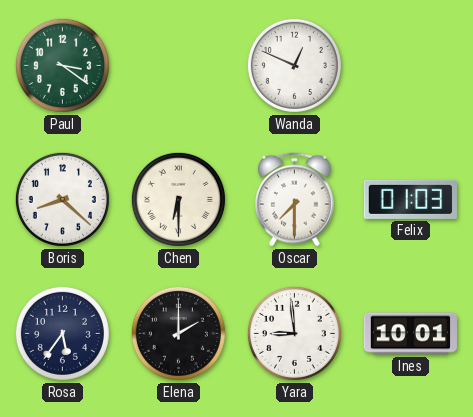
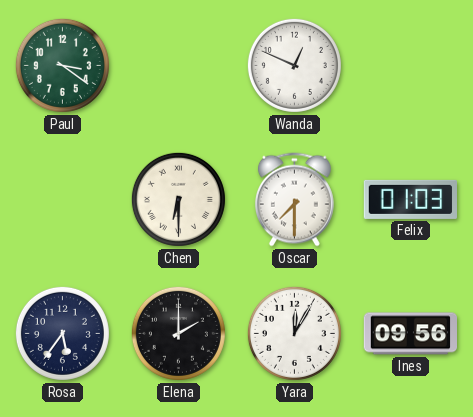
Boris: 8:22 -> none
Yara: 8:59 -> 12:05
Ines: 10:01 -> 09:56
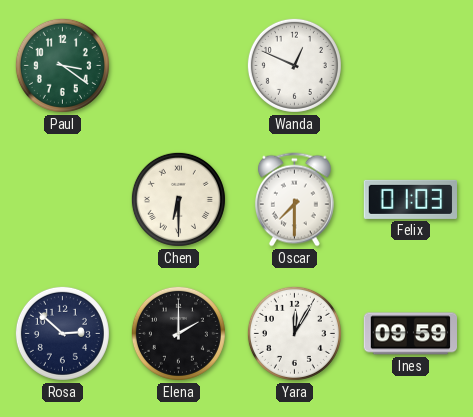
Rosa: 5:36 -> 2:52
Ines: 09:56 -> 09:59
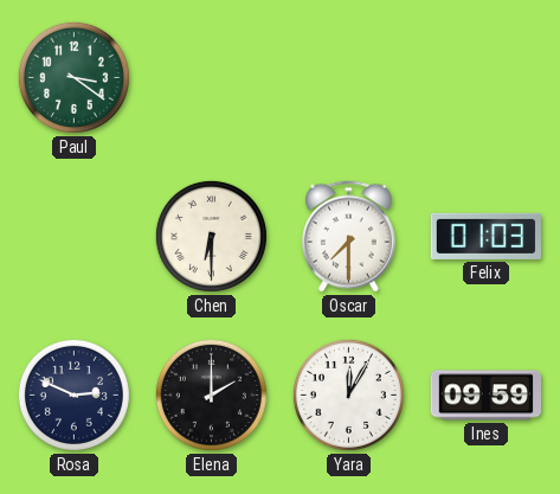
Wanda: 12:49 -> none
Rosa: 2:52 -> 2:49
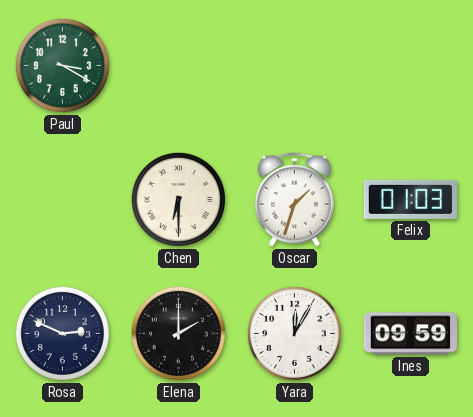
Paul: 3:21 -> 3:20
Oscar: 7:30 -> 1:33
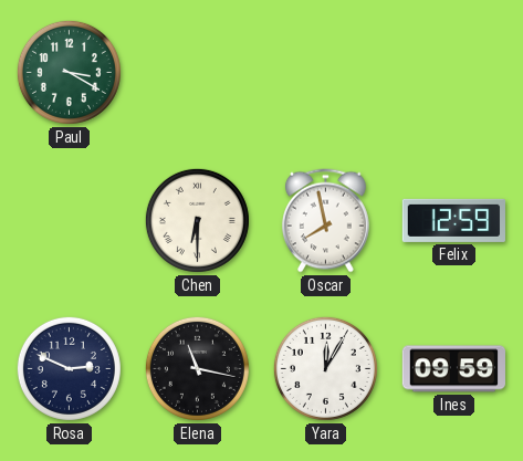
Oscar: 1:33 -> 7:58
Felix: 01:03 -> 12:59
Elena: 2:00 -> 11:17
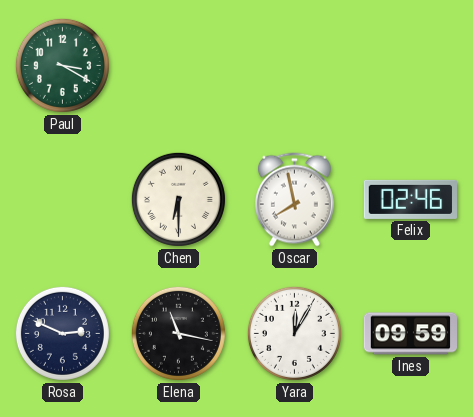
Felix: 12:59 -> 02:46
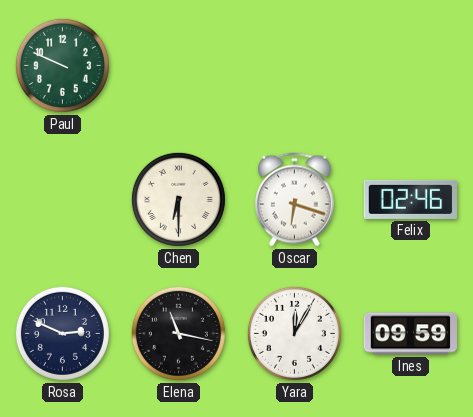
Paul: 3:20 -> 9:49
Oscar: 7:58 -> 6:18
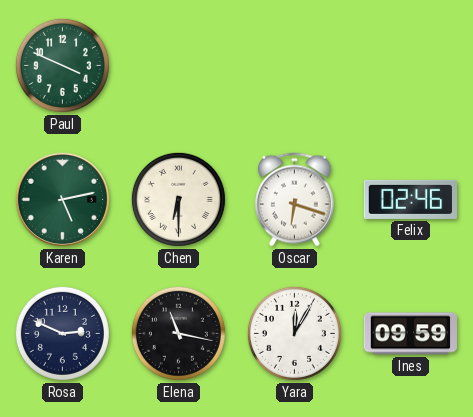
Paul: 9:49 -> 3:49
Karen: none -> 5:13
